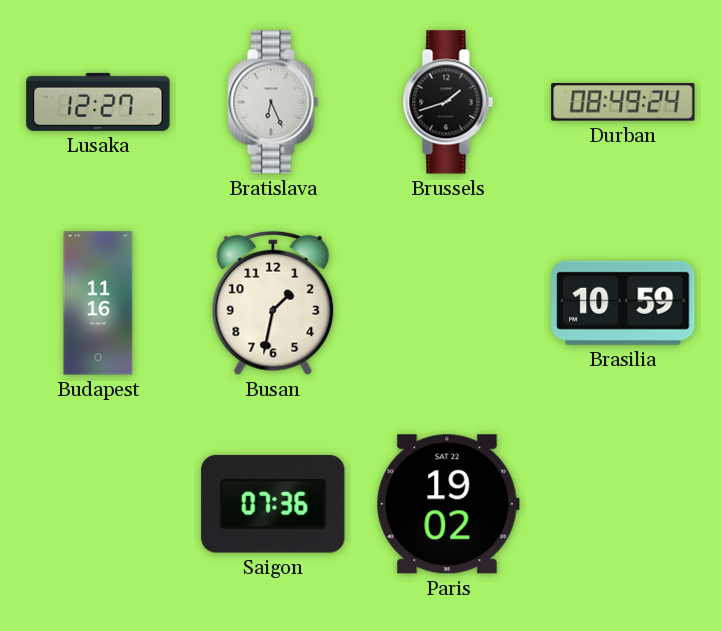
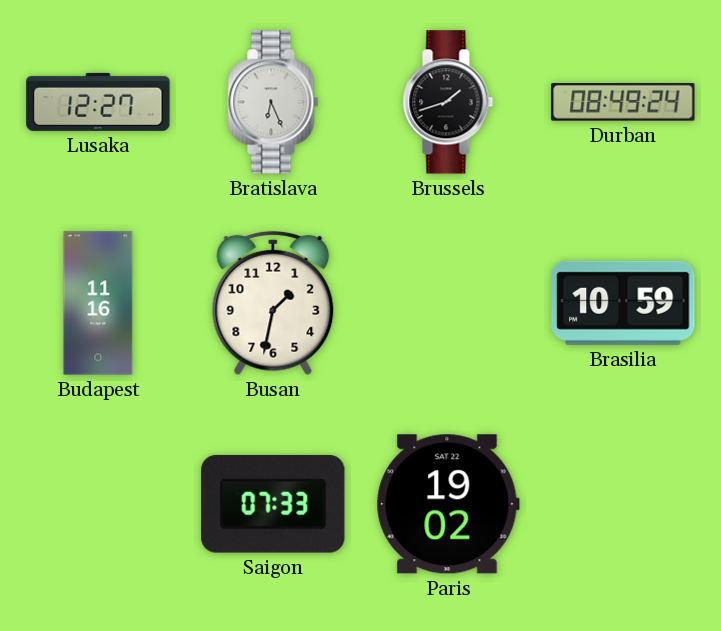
Saigon: 07:36 -> 07:33
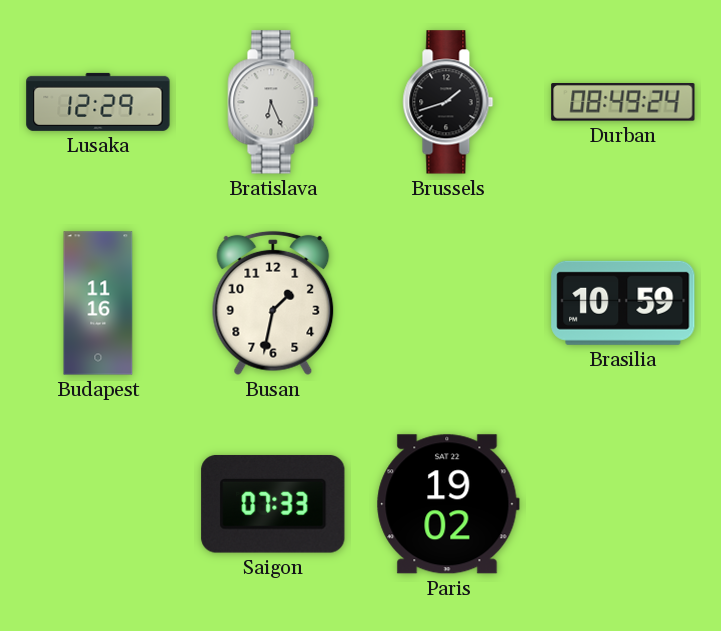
Lusaka: 12:27 -> 12:29
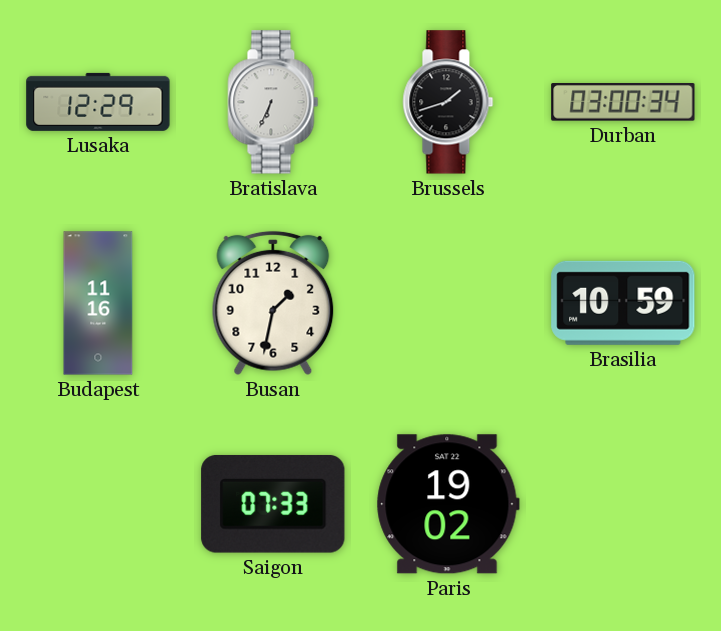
Bratislava: 6:26 -> 6:34
Durban: 08:49 -> 03:00
